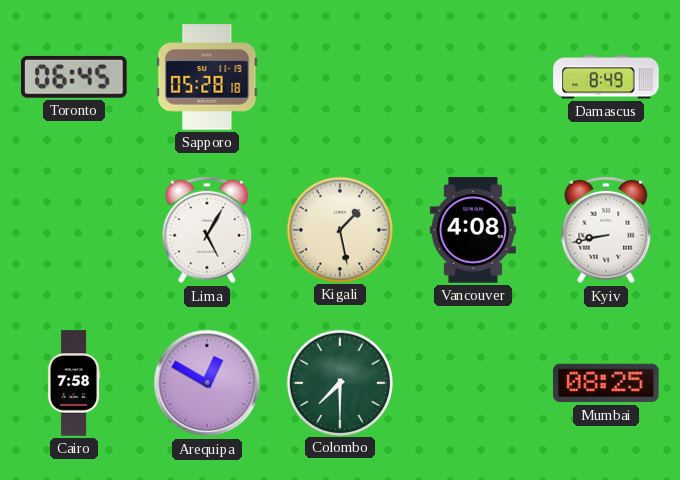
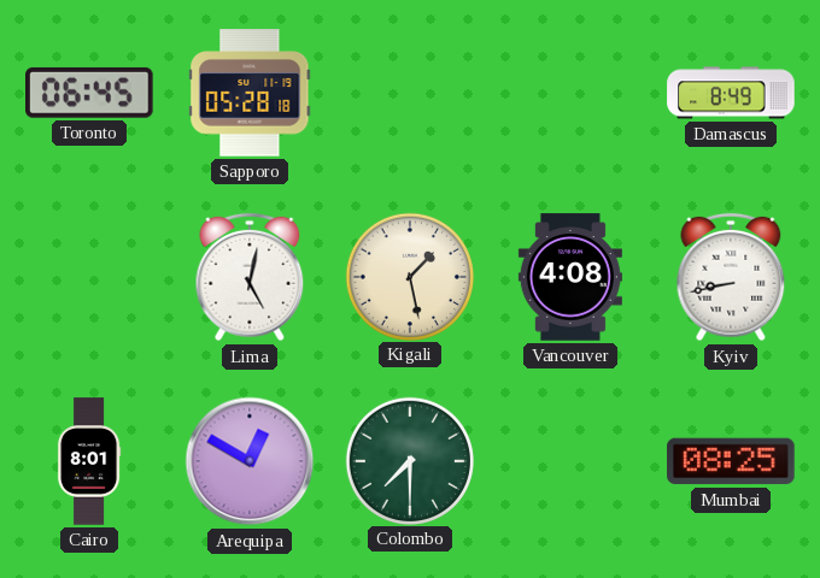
Lima: 5:05 -> 5:02
Cairo: 7:58 -> 8:01
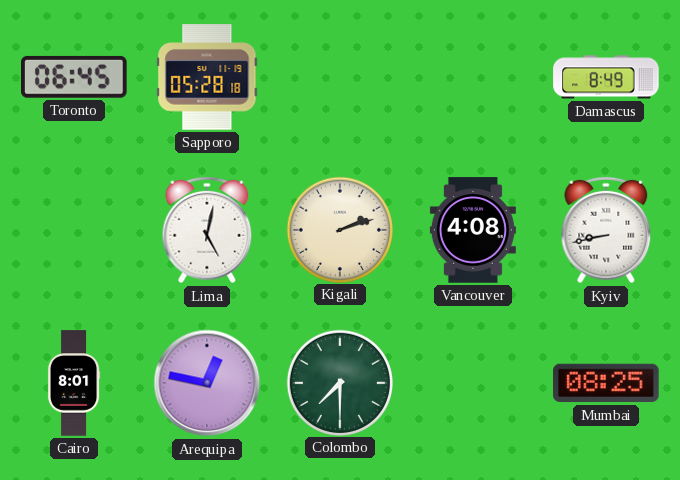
Kigali: 1:28 -> 2:12
Arequipa: 12:50 -> 12:47
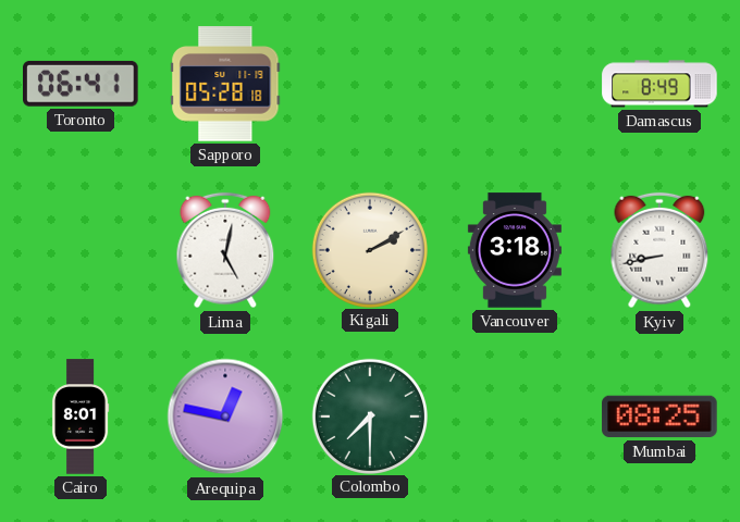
Toronto: 06:45 -> 06:41
Kigali: 2:12 -> 2:10
Vancouver: 4:08 -> 3:18
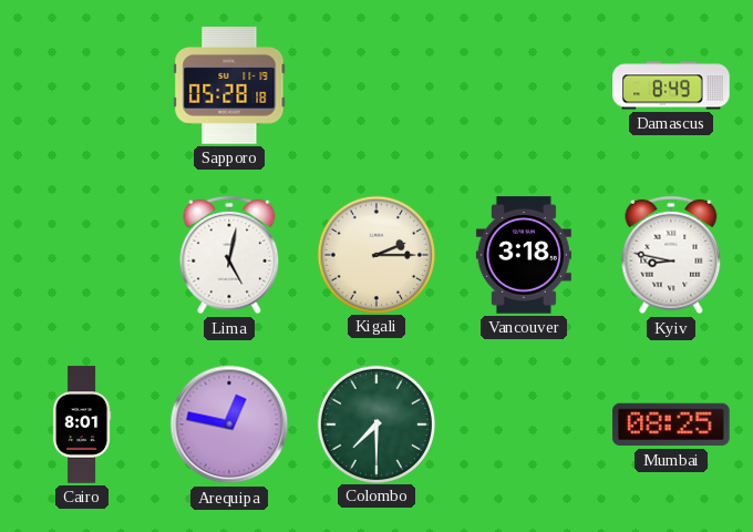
Toronto: 06:41 -> none
Kigali: 2:10 -> 2:15
Kyiv: 8:43 -> 8:47
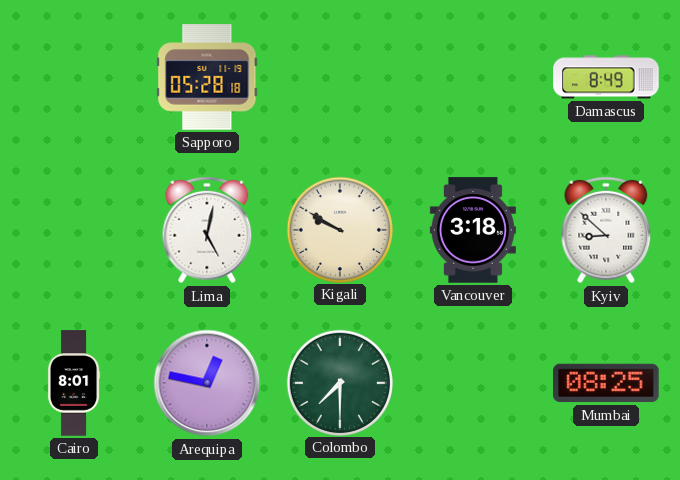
Kigali: 2:15 -> 9:50
Kyiv: 8:47 -> 8:52
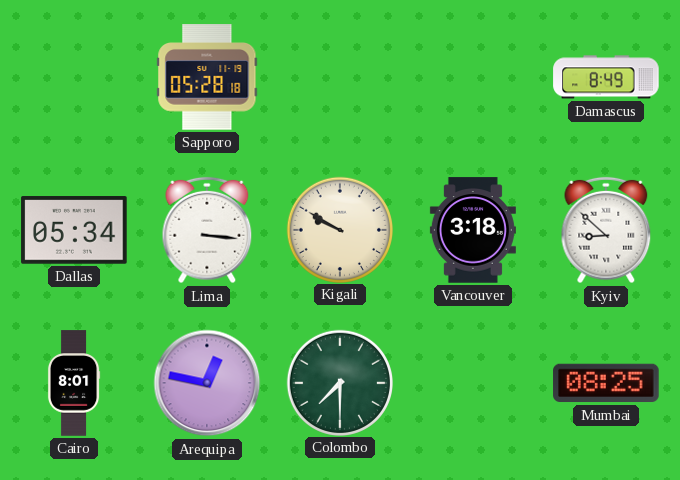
Dallas: none -> 05:34
Lima: 5:02 -> 3:16
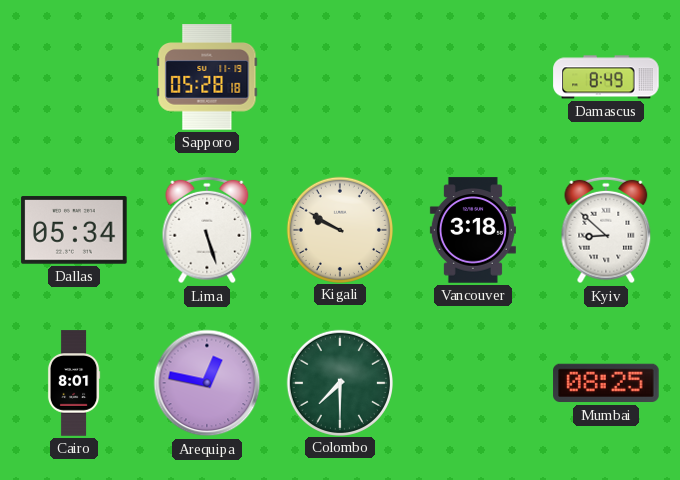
Lima: 3:16 -> 5:27
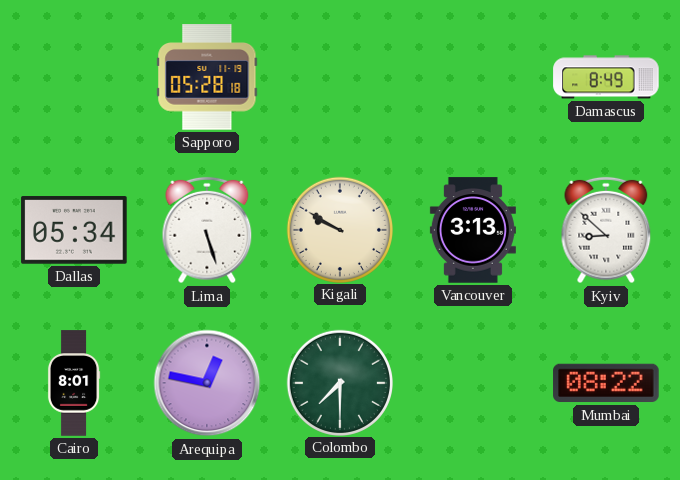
Vancouver: 3:18 -> 3:13
Mumbai: 08:25 -> 08:22
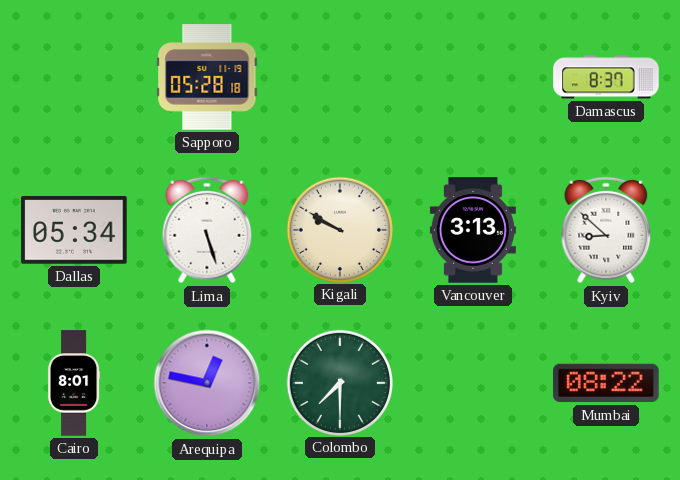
Damascus: 8:49 -> 8:37
